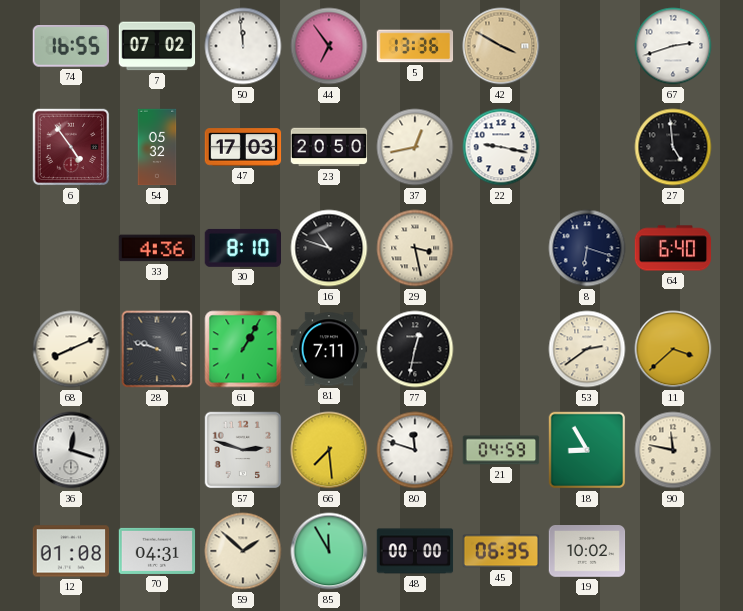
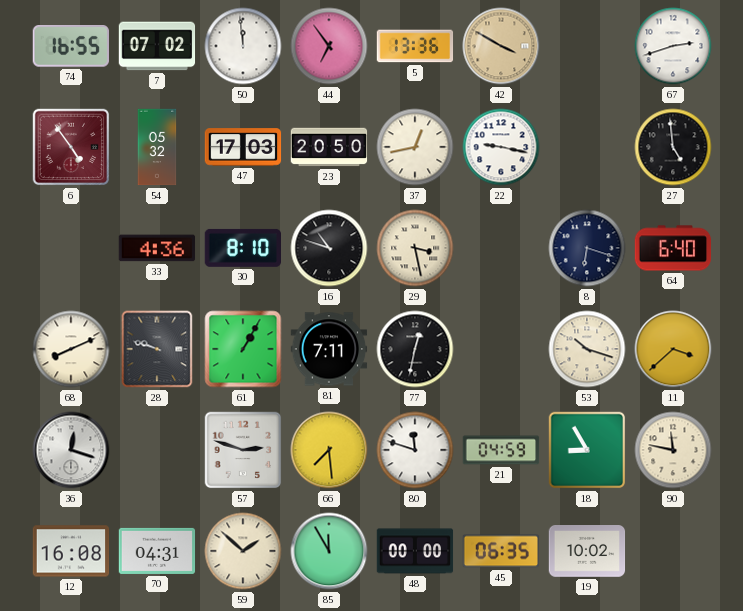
53: 2:39 -> 10:18
12: 01:08 -> 16:08
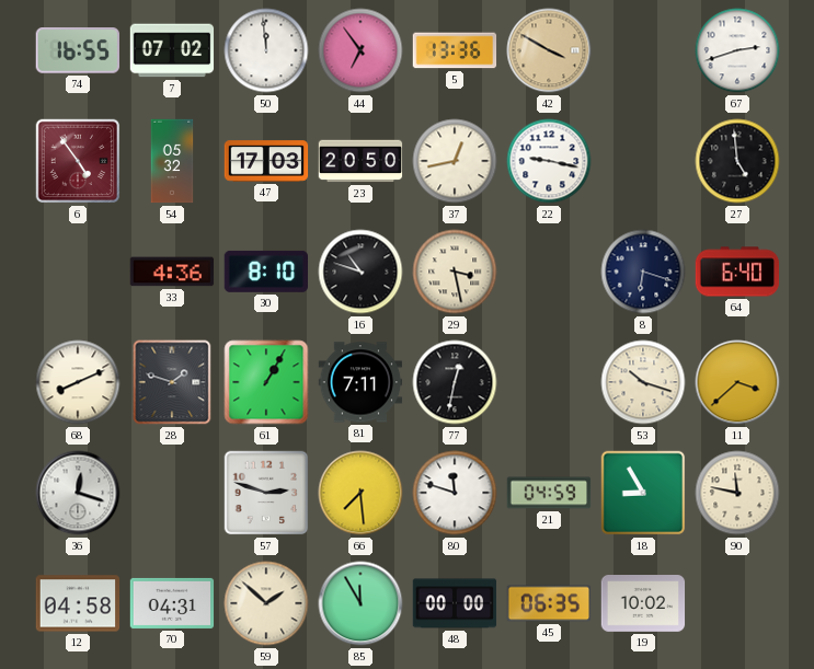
28: 9:48 -> 1:48
12: 16:08 -> 04:58
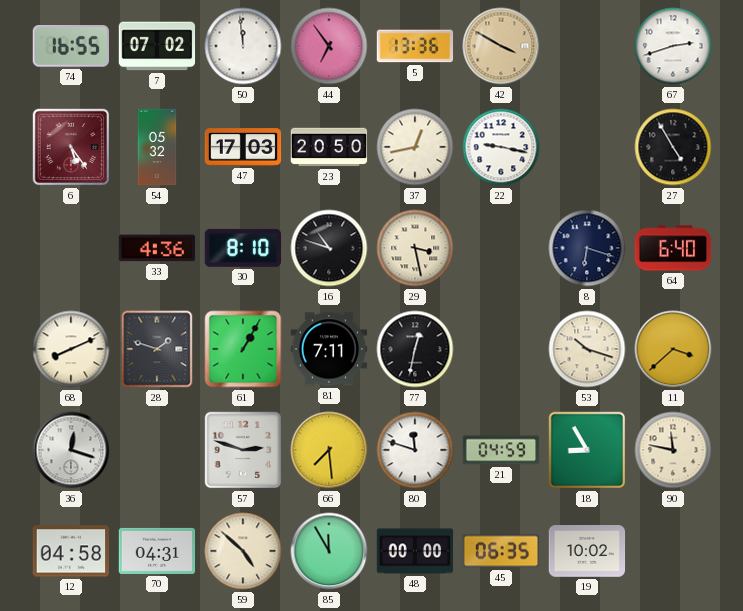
6: 4:54 -> 5:24
27: 4:59 -> 4:55
59: 1:52 -> 4:52
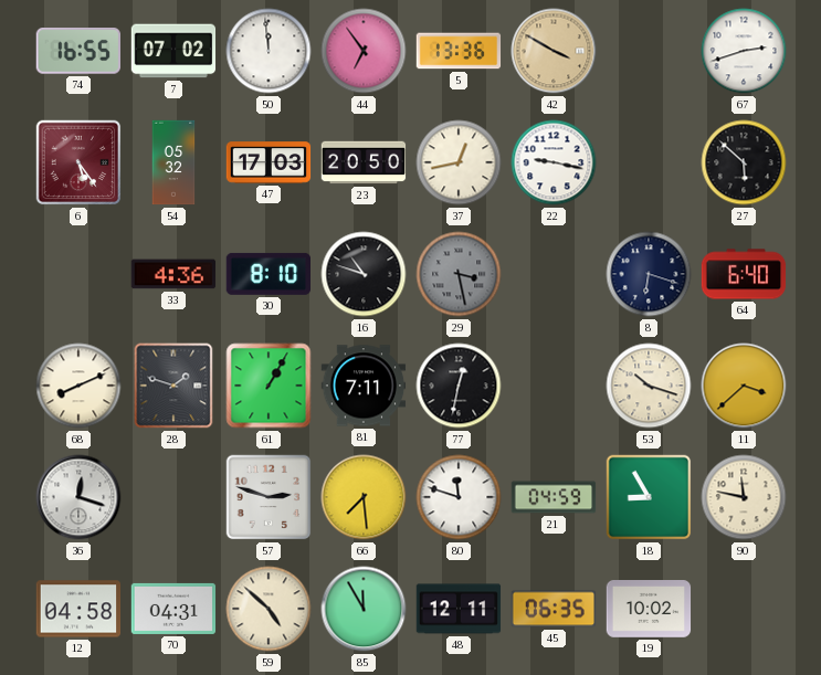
27: 4:55 -> 5:52
29 dial: cream -> grey
48: 00:00 -> 12:11
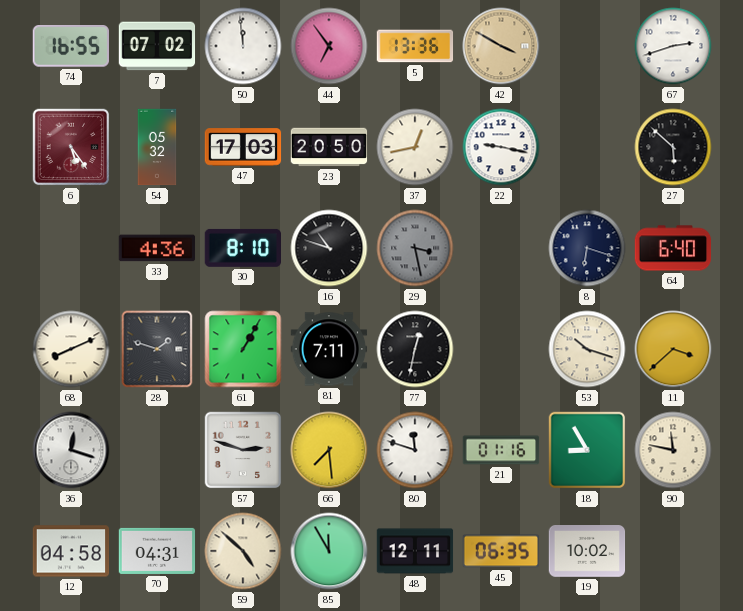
21: 04:59 -> 01:16
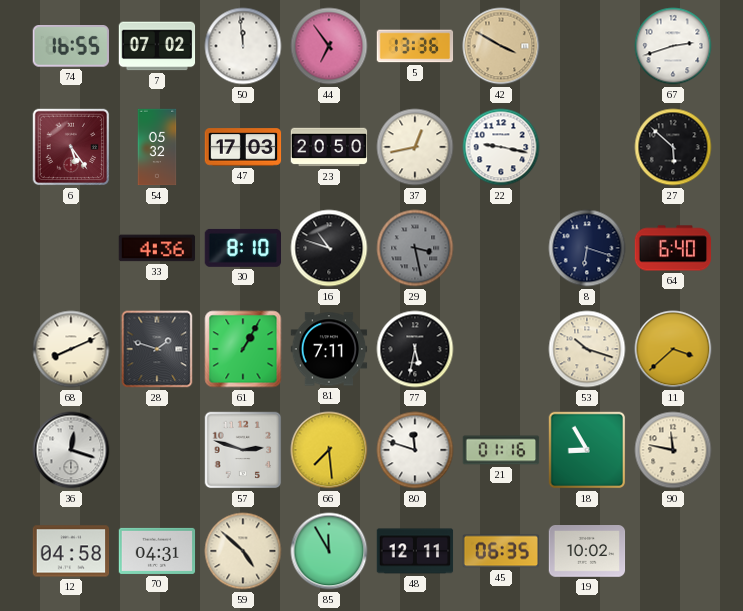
77: 12:32 -> 5:32
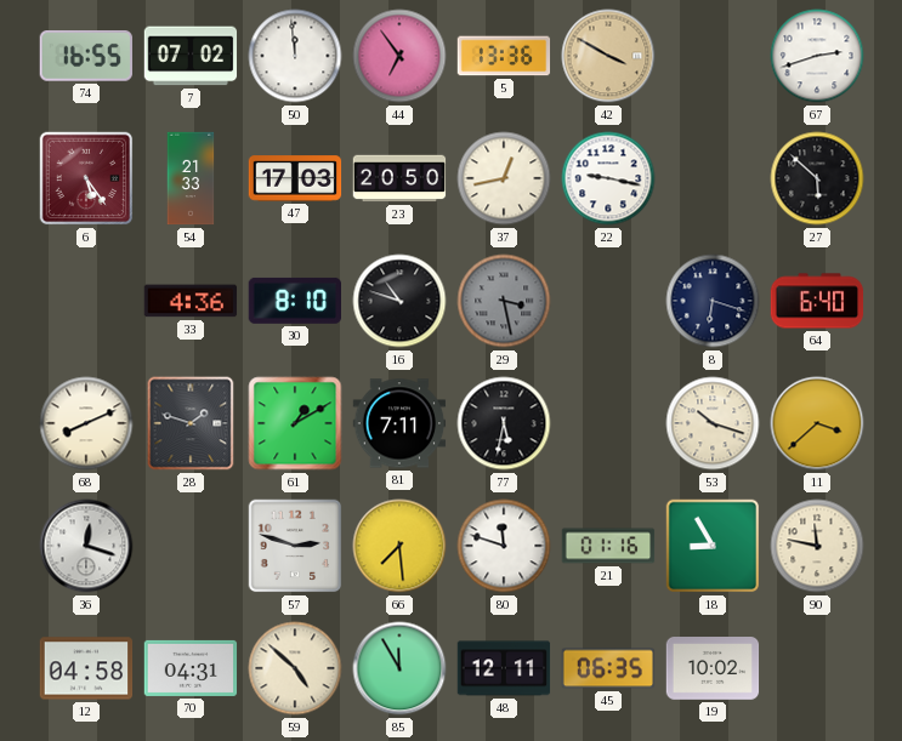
54: 05:32 -> 21:33
61: 1:05 -> 1:10
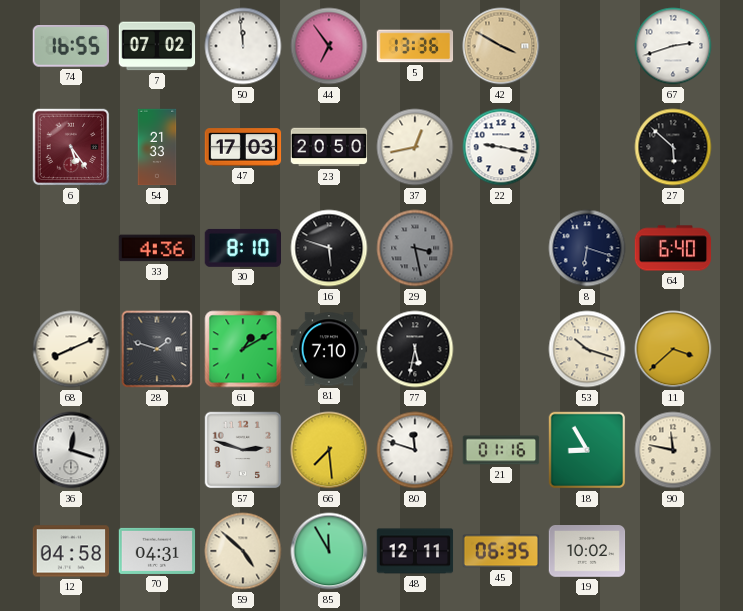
16: 10:48 -> 5:48
81: 7:11 -> 7:10
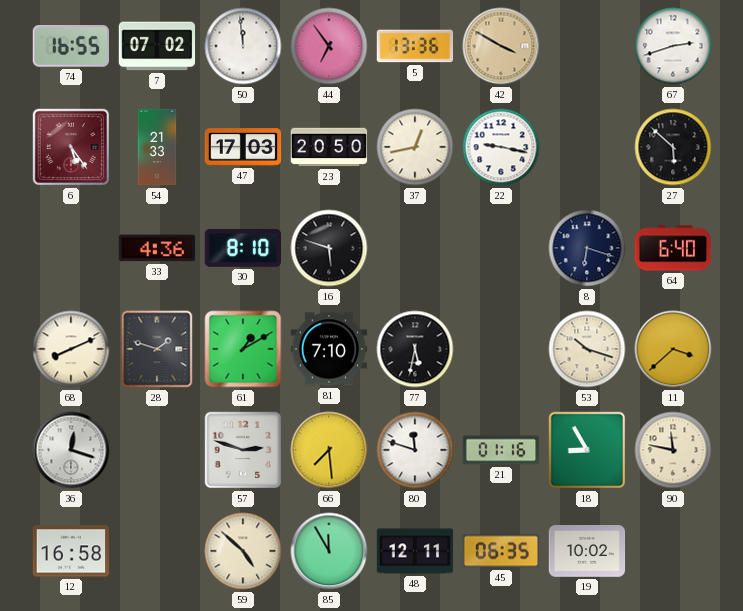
29: 3:28 -> none
12: 04:58 -> 16:58
70: 04:31 -> none
